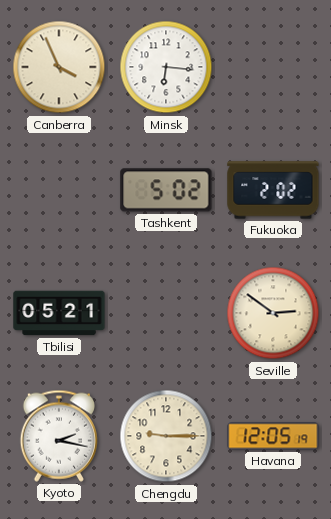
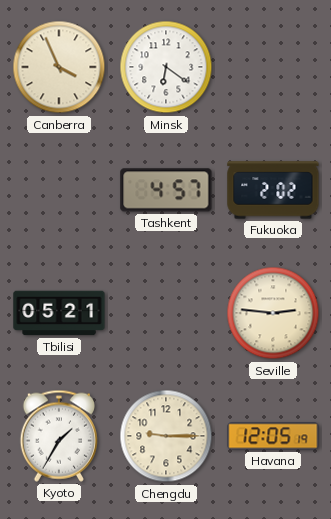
Minsk: 6:16 -> 6:21
Tashkent: 5:02 -> 4:57
Seville: 2:51 -> 2:46
Kyoto: 2:17 -> 1:35
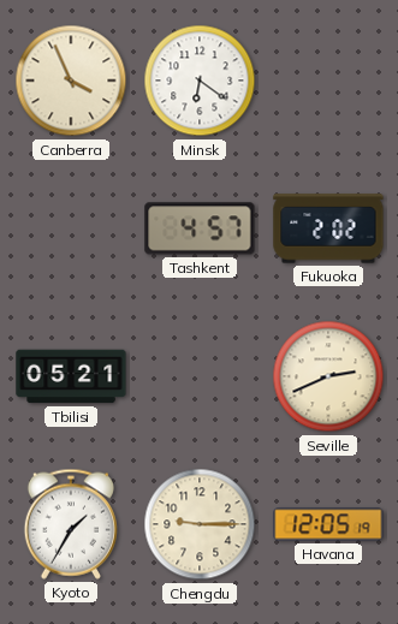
Seville: 2:46 -> 2:41
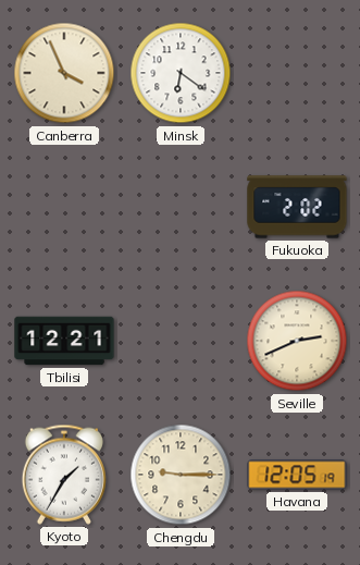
Tashkent: 4:57 -> none
Tbilisi: 05:21 -> 12:21
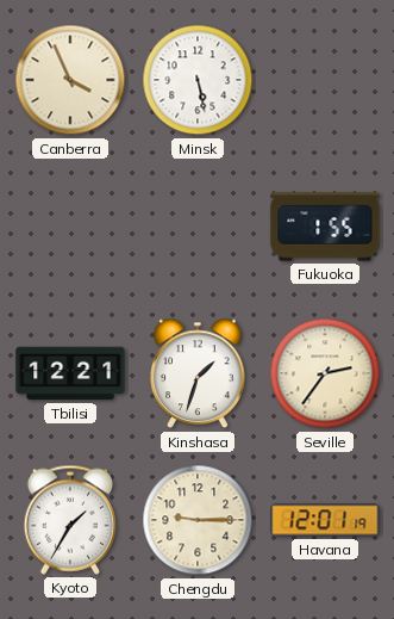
Minsk: 6:21 -> 5:28
Fukuoka: 2:02 -> 1:55
Kinshasa: none -> 1:33
Seville: 2:41 -> 2:36
Havana: 12:05 -> 12:01
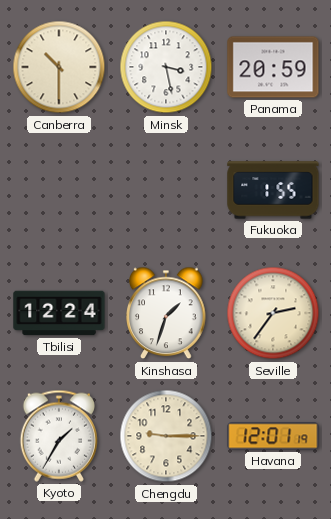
Canberra: 3:56 -> 10:30
Minsk: 5:28 -> 3:28
Panama: none -> 20:59
Tbilisi: 12:21 -> 12:24
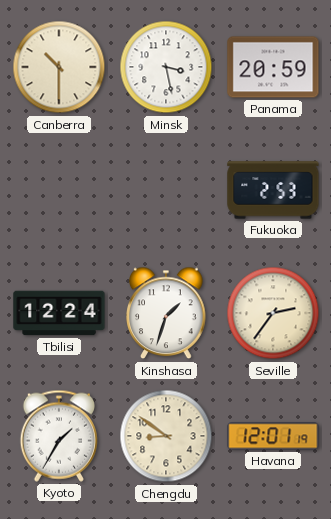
Fukuoka: 1:55 -> 2:53
Chengdu: 9:15 -> 8:51
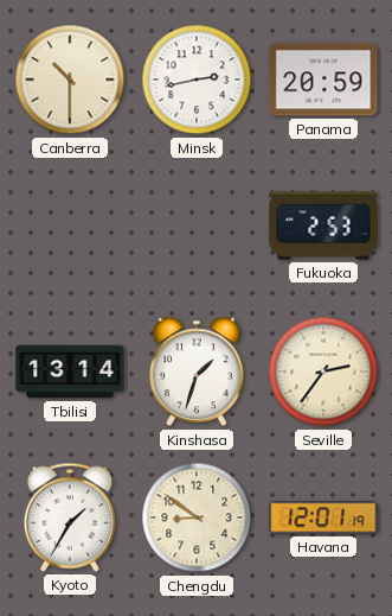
Minsk: 3:28 -> 2:43
Tbilisi: 12:24 -> 13:14
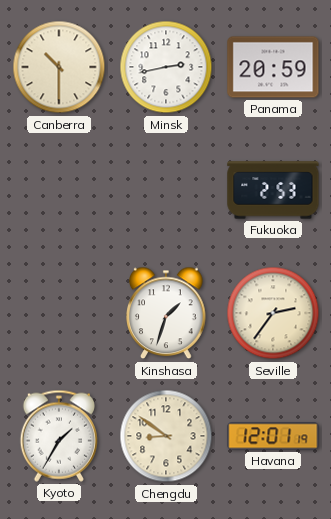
Tbilisi: 13:14 -> none
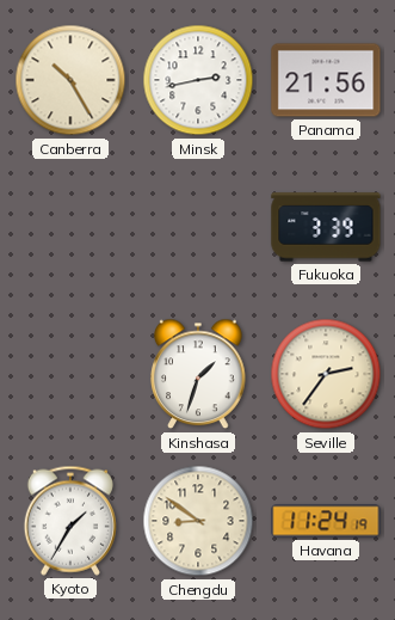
Canberra: 10:30 -> 10:25
Panama: 20:59 -> 21:56
Fukuoka: 2:53 -> 3:39
Havana: 12:01 -> 11:24
